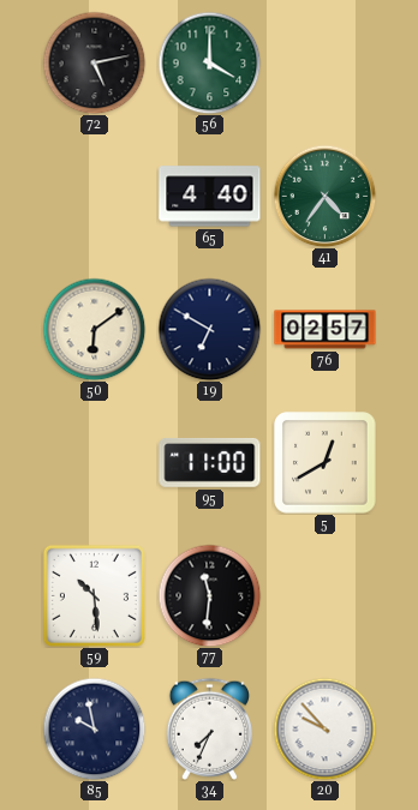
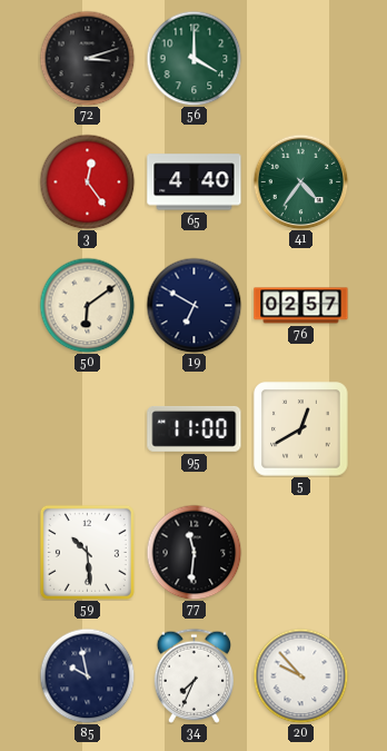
72: 5:13 -> 3:12
3: none -> 12:24
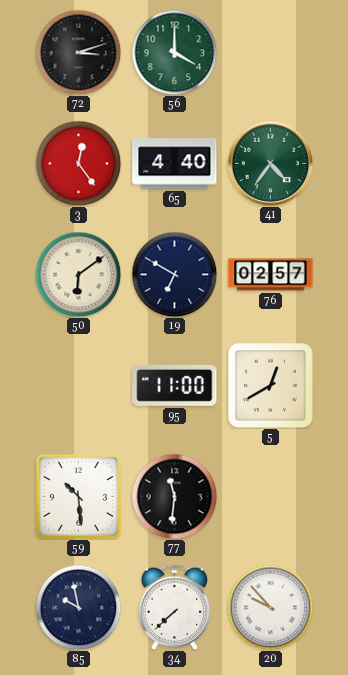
34: 7:34 -> 7:38
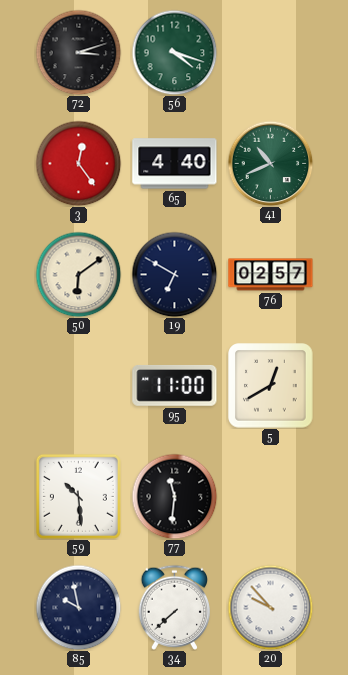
56: 4:00 -> 4:18
41: 4:36 -> 10:41
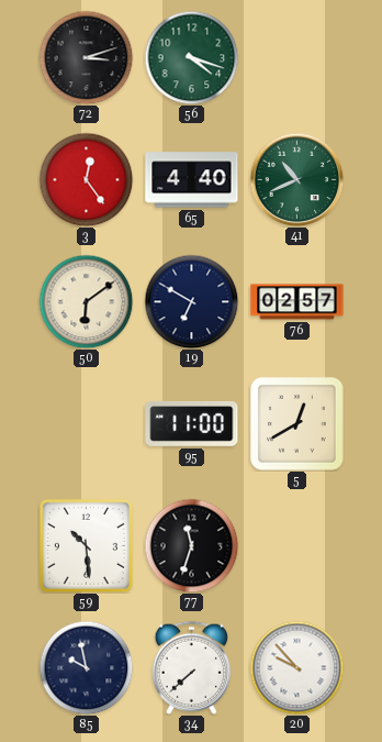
77: 11:31 -> 11:33
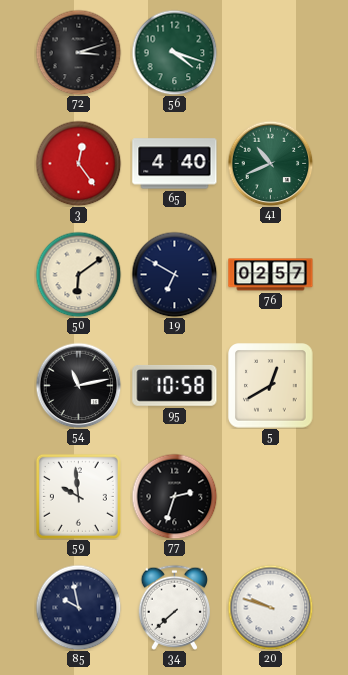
54: none -> 11:13
95: 11:00 -> 10:58
59: 10:29 -> 9:59
77: 11:33 -> 2:33
20: 9:53 -> 9:48
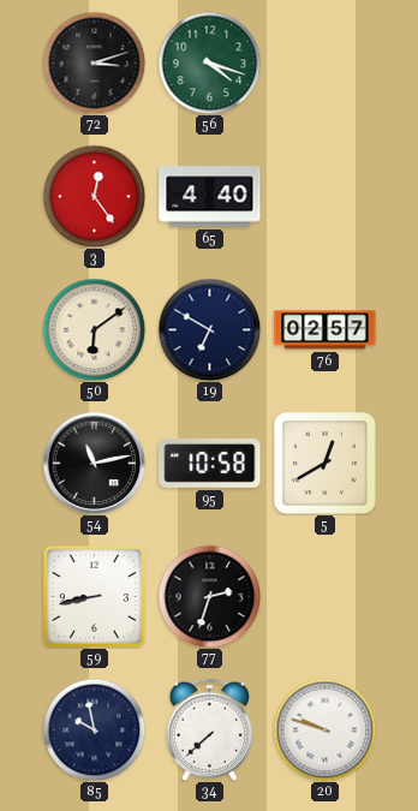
41: 10:41 -> none
59: 9:59 -> 8:43
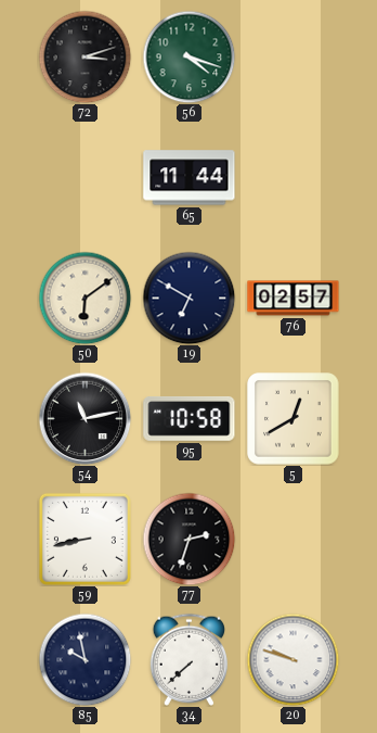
3: 12:24 -> none
65: 4:40 -> 11:44
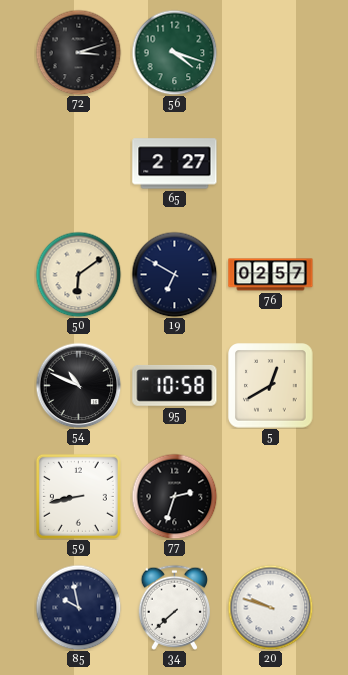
65: 11:44 -> 2:27
54: 11:13 -> 10:49
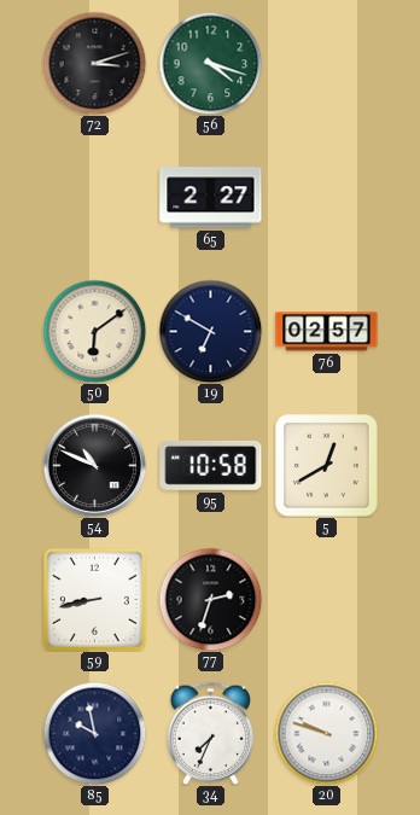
34: 7:38 -> 7:34
